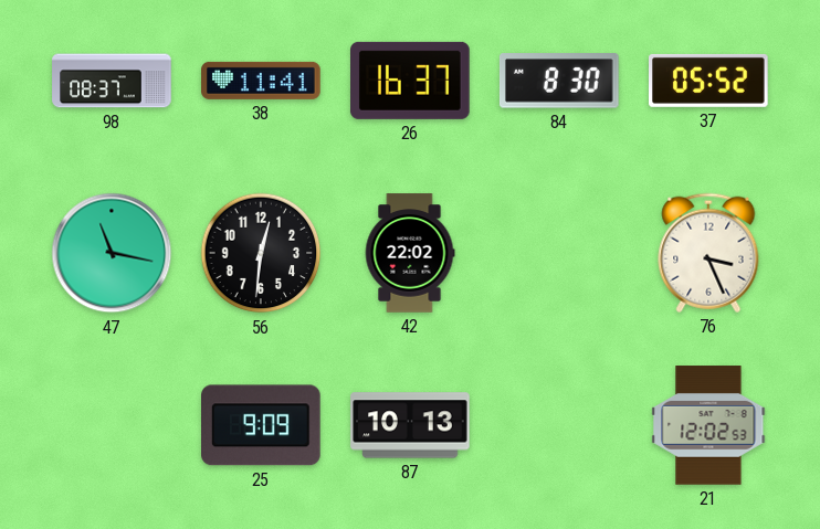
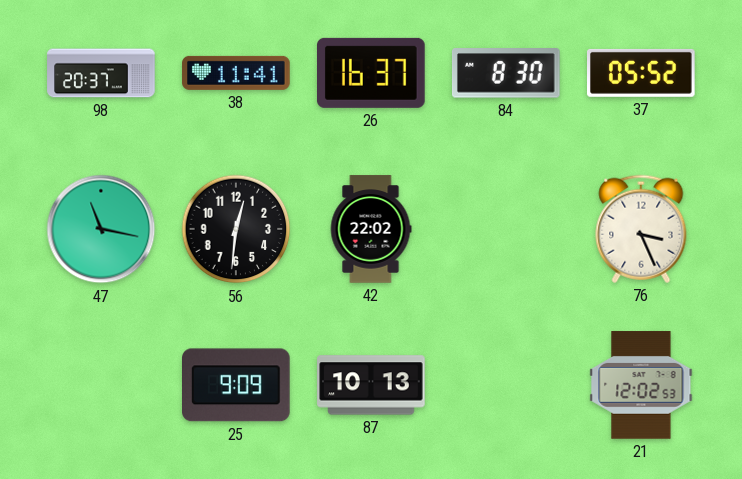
98: 08:37 -> 20:37
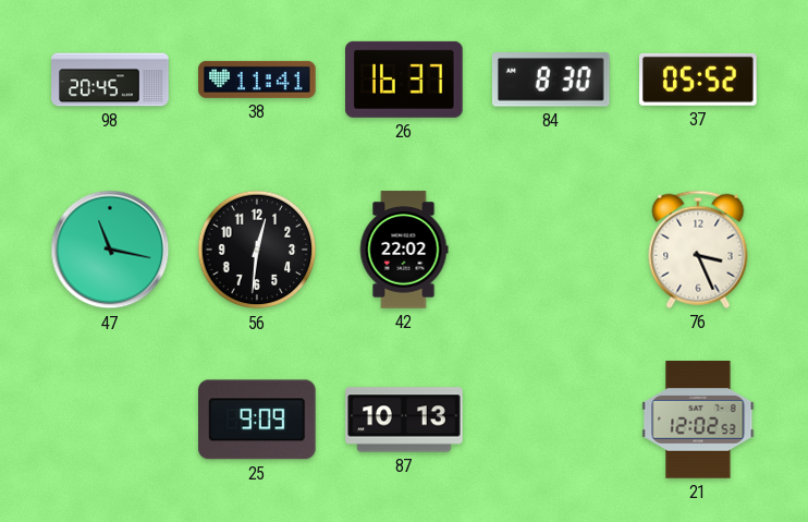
98: 20:37 -> 20:45
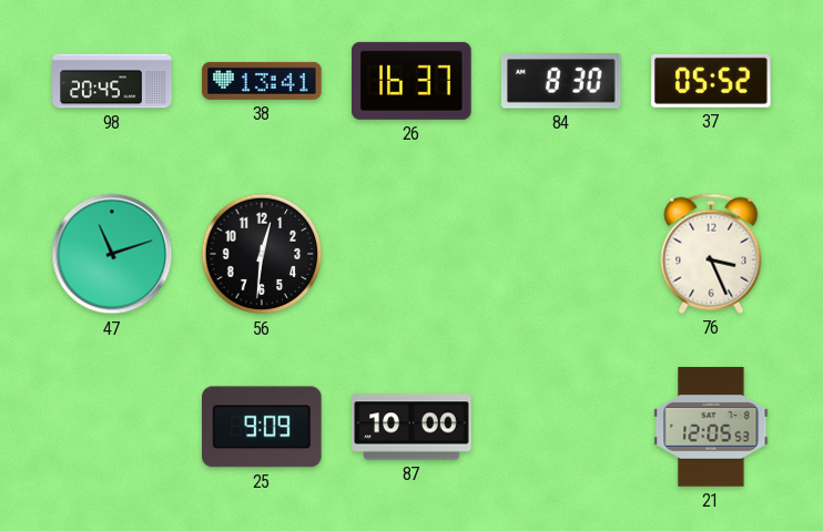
38: 11:41 -> 13:41
47: 11:17 -> 11:12
42: 22:02 -> none
87: 10:13 -> 10:00
21: 12:02 -> 12:05
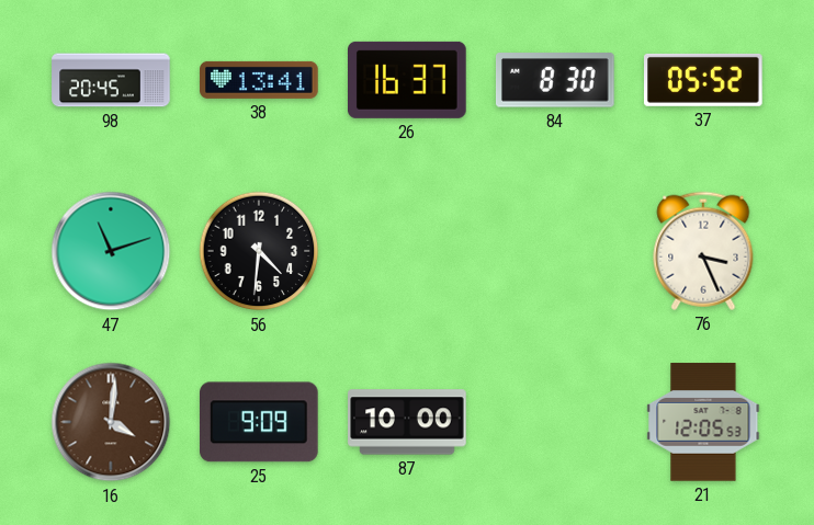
56: 12:31 -> 4:31
16: none -> 4:01
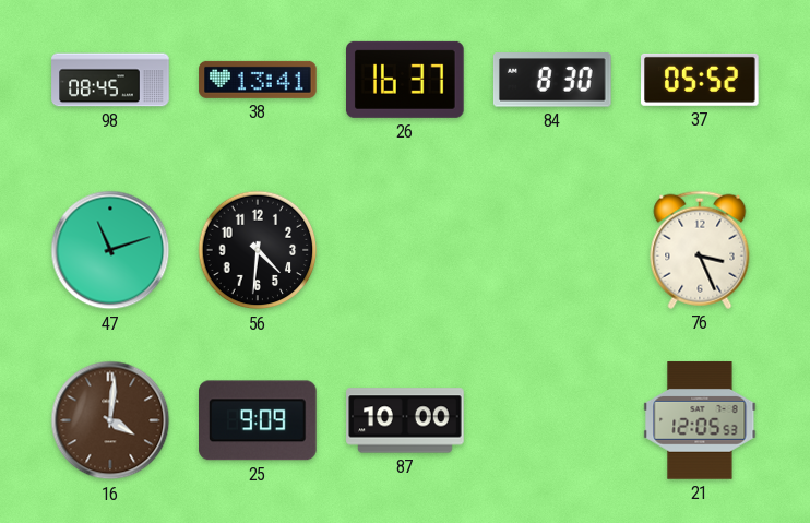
98: 20:45 -> 08:45
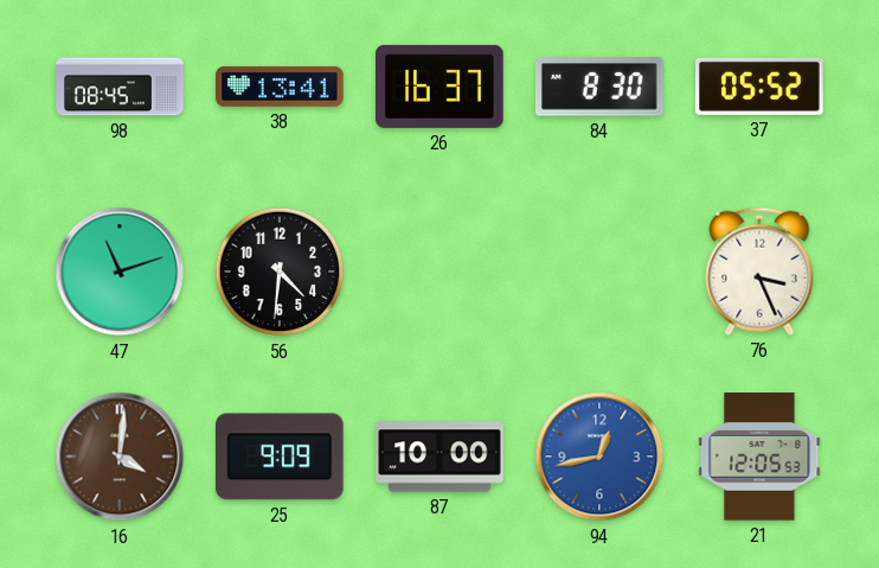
94: none -> 12:43
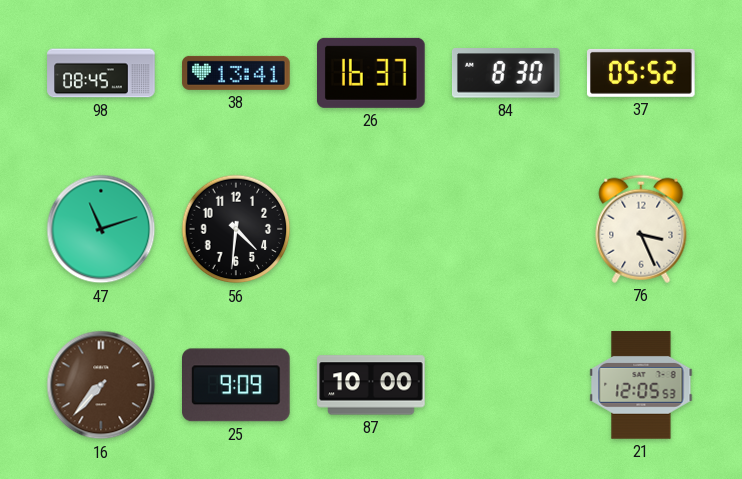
16: 4:01 -> 7:37
94: 12:43 -> none
